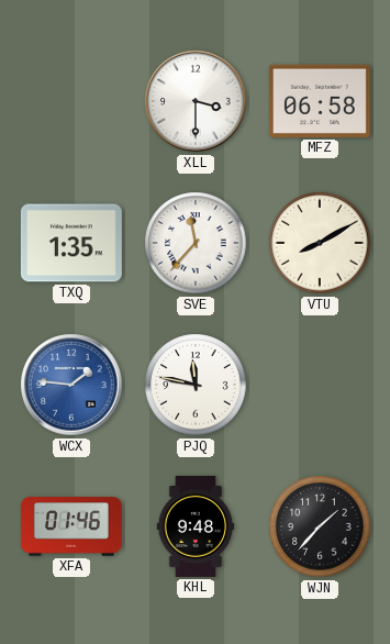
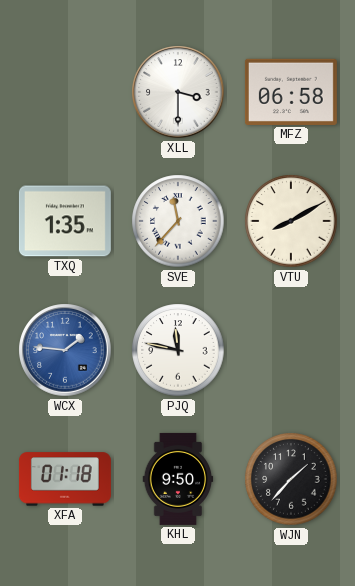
XFA: 01:46 -> 01:18
KHL: 9:48 -> 9:50
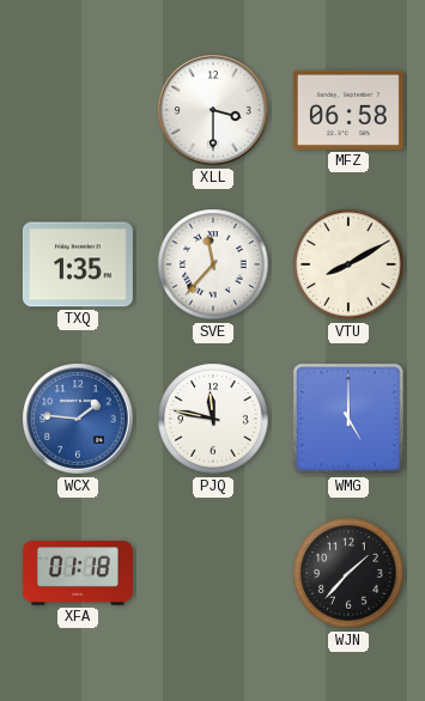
WMG: none -> 5:00
KHL: 9:50 -> none
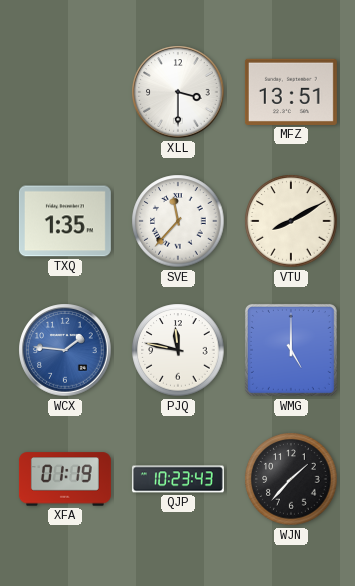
MFZ: 06:58 -> 13:51
XFA: 01:18 -> 01:19
QJP: none -> 10:23
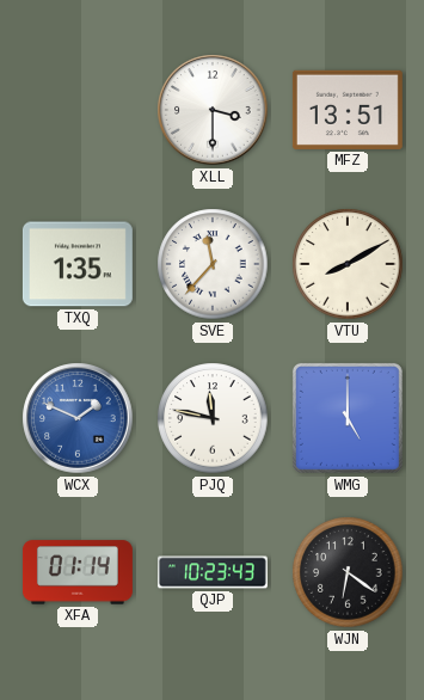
WCX: 1:46 -> 1:49
XFA: 01:19 -> 01:14
WJN: 1:37 -> 6:21
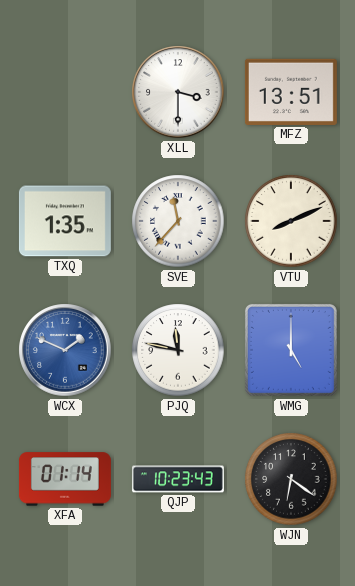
VTU: 8:10 -> 8:11
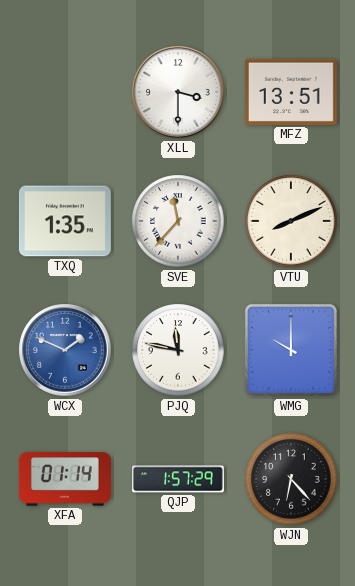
WMG: 5:00 -> 10:00
QJP: 10:23 -> 1:57
WJN: 6:21 -> 6:23
